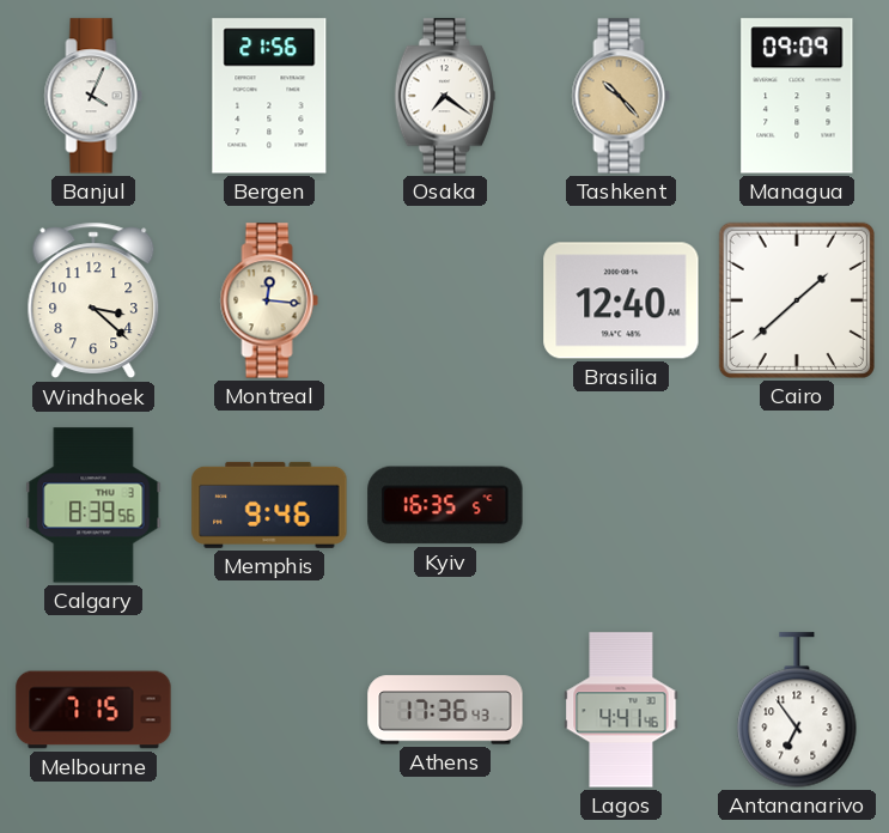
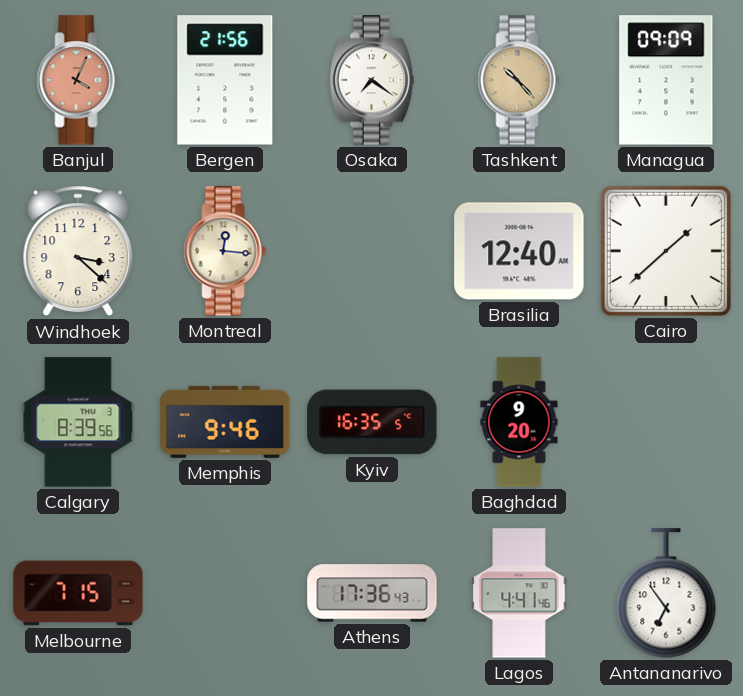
Banjul dial: white -> salmon
Baghdad: none -> 9:20
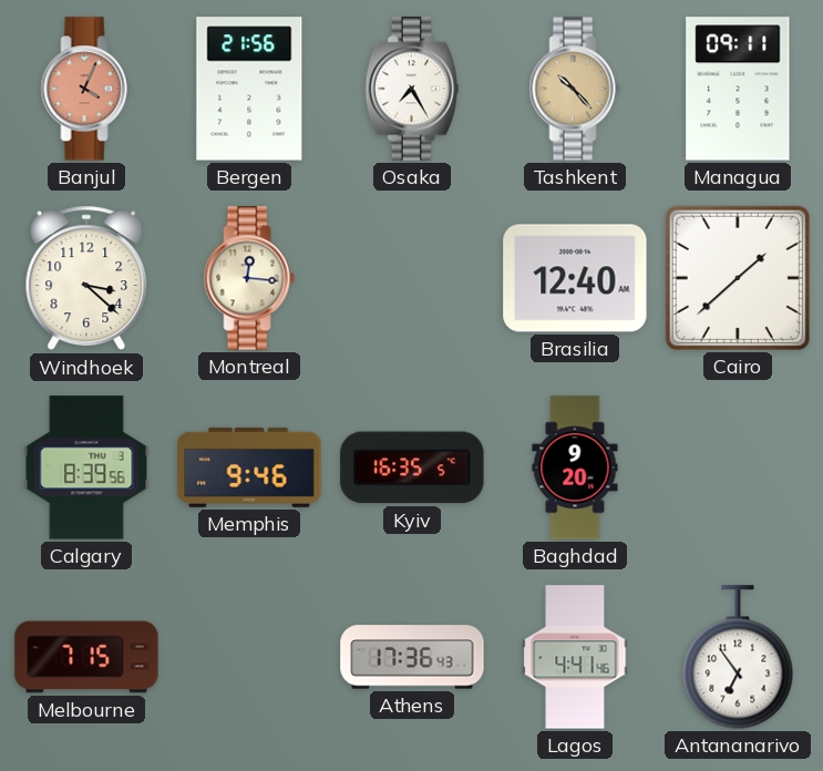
Osaka: 7:21 -> 7:25
Managua: 09:09 -> 09:11
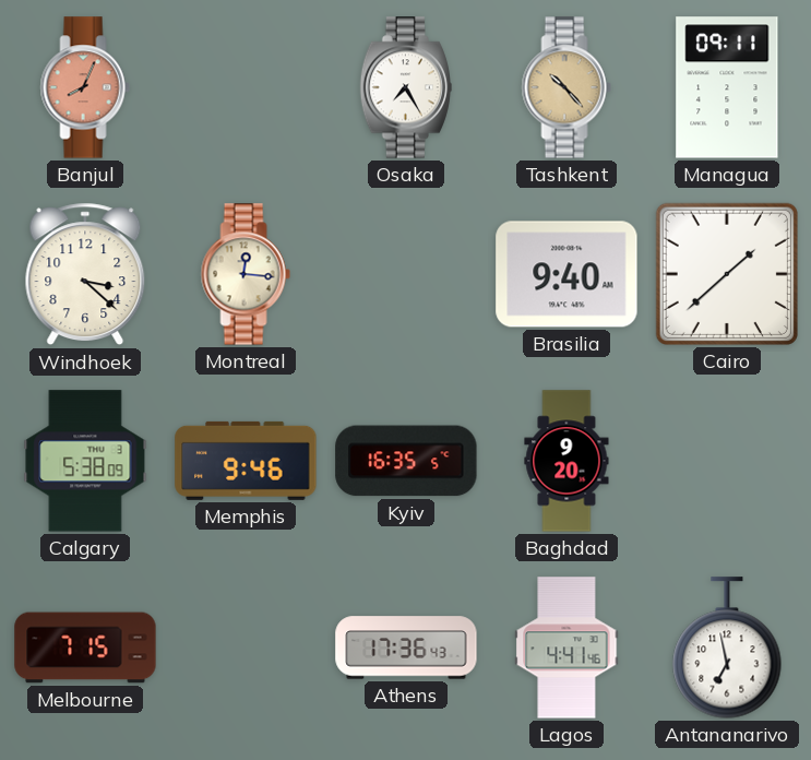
Banjul: 4:04 -> 8:04
Bergen: 21:56 -> none
Brasilia: 12:40 -> 9:40
Calgary: 8:39 -> 5:38
Antananarivo: 6:54 -> 6:58
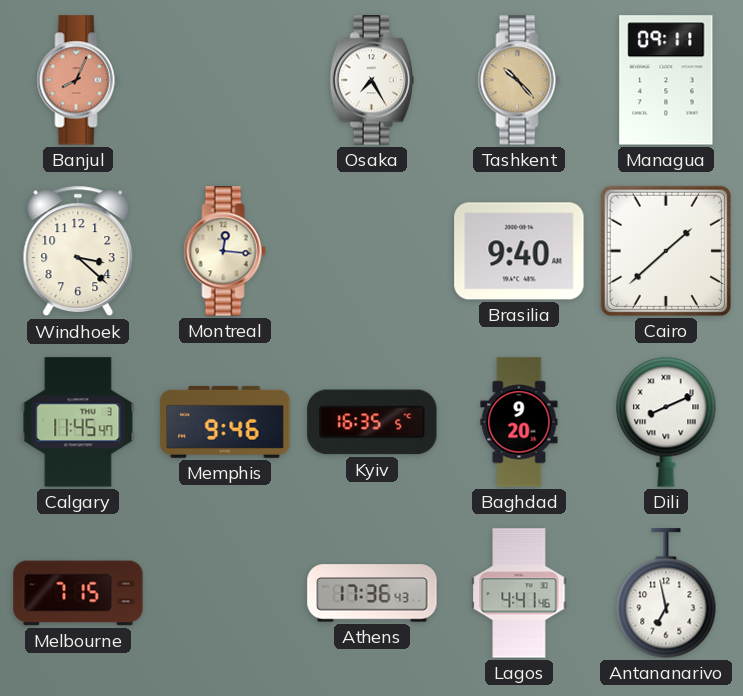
Calgary: 5:38 -> 11:45
Dili: none -> 8:11
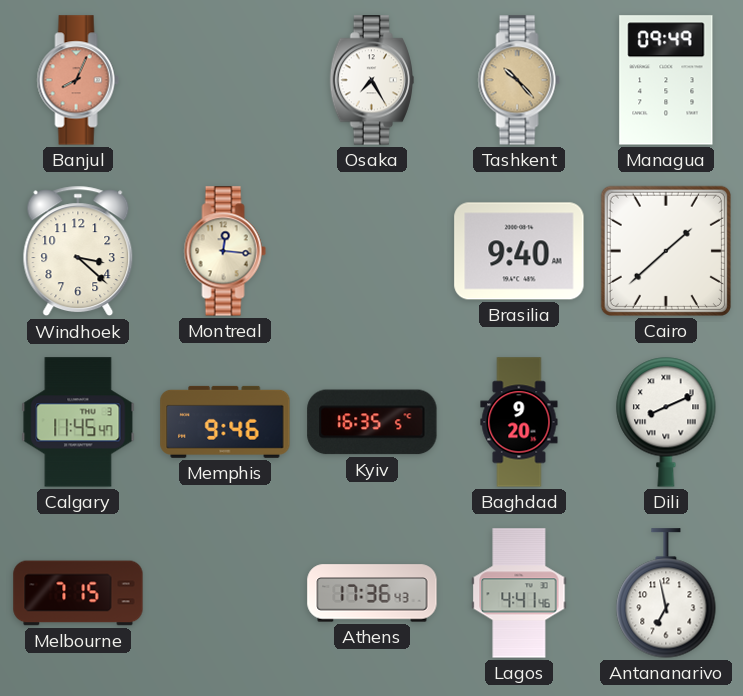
Managua: 09:11 -> 09:49
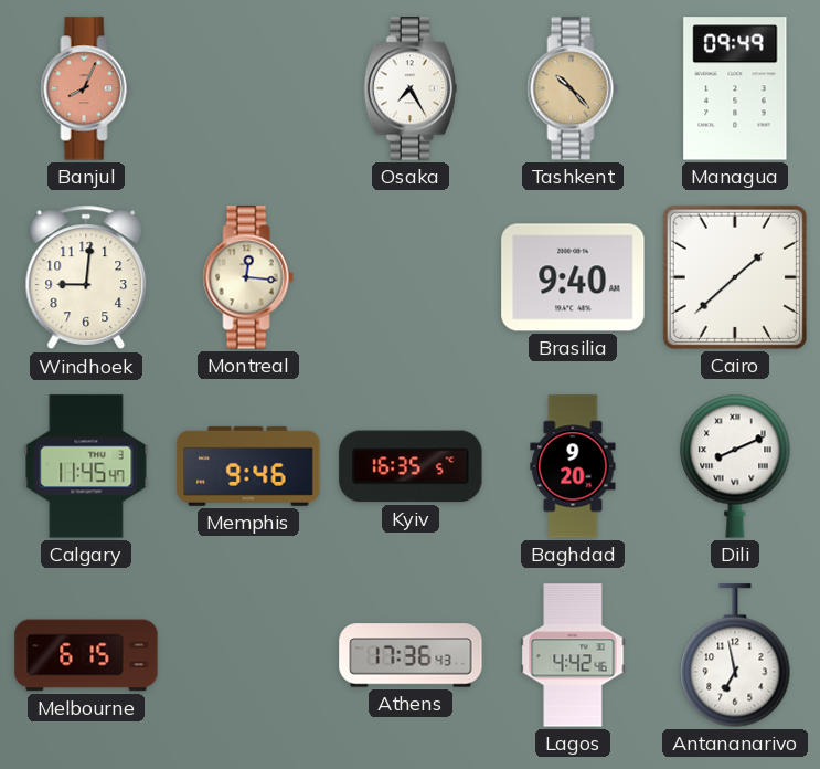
Windhoek: 3:22 -> 9:01
Melbourne: 7:15 -> 6:15
Lagos: 4:41 -> 4:42
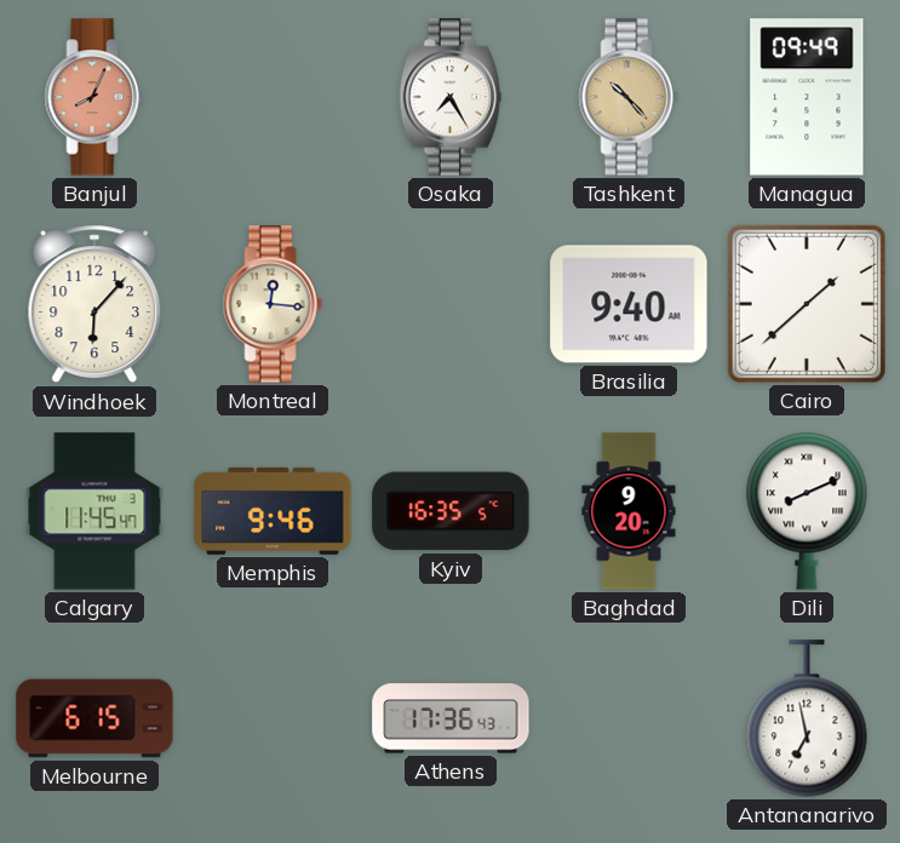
Windhoek: 9:01 -> 6:07
Lagos: 4:42 -> none
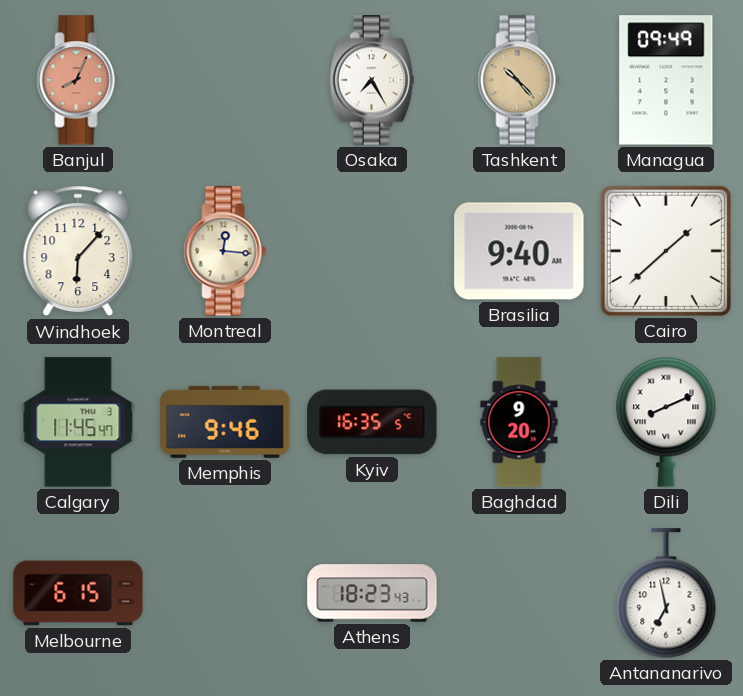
Athens: 17:36 -> 18:23
